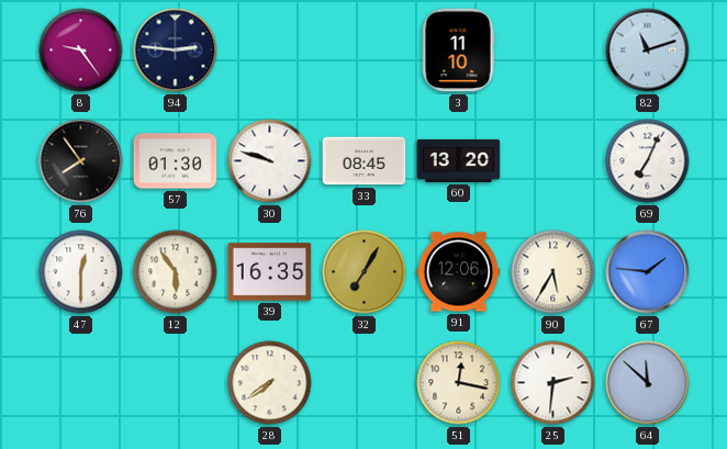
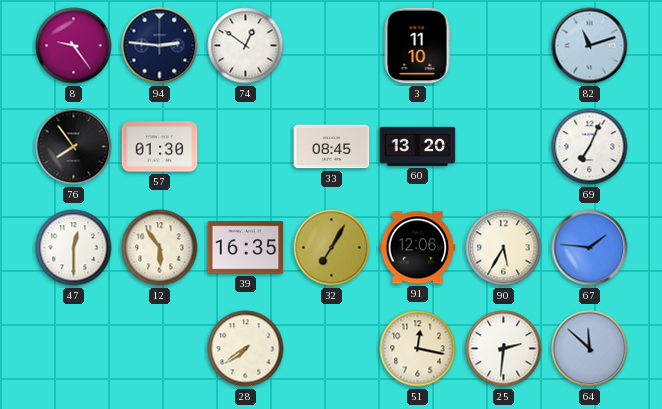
74: none -> 12:51
30: 9:48 -> none
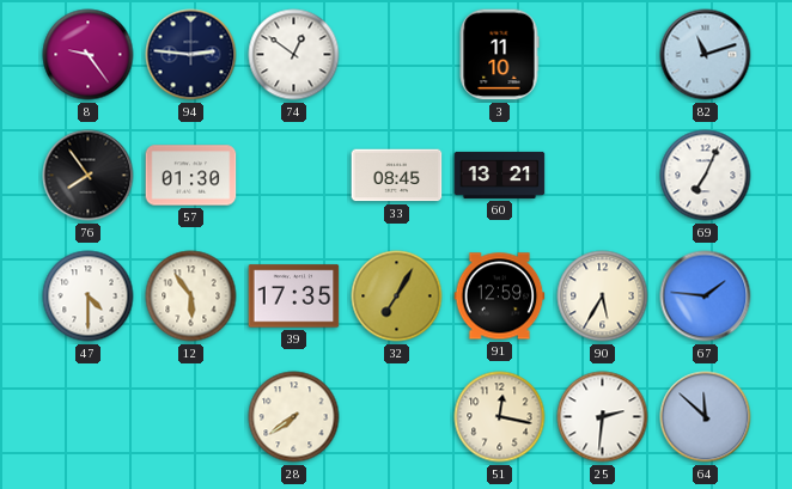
60: 13:20 -> 13:21
47: 12:30 -> 4:30
39: 16:35 -> 17:35
91: 12:06 -> 12:59
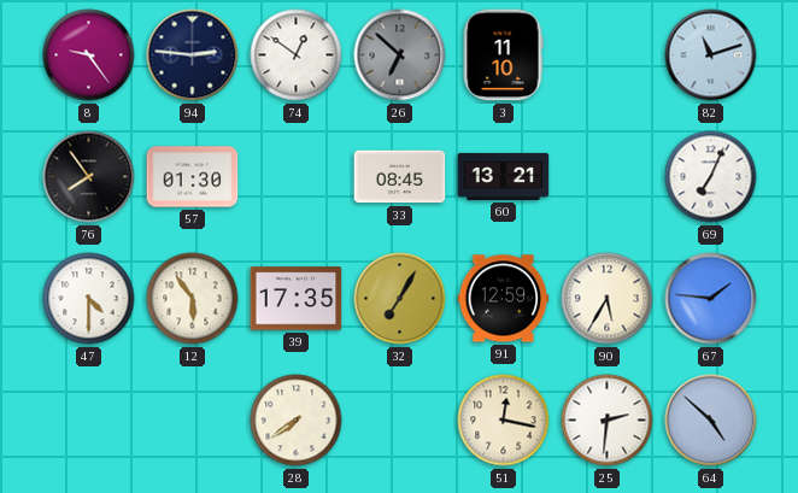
26: none -> 6:52
64: 11:52 -> 4:52
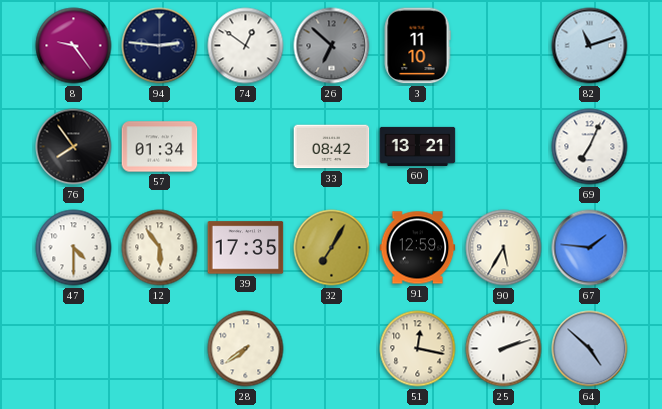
57: 01:30 -> 01:34
33: 08:45 -> 08:42
25: 2:31 -> 2:12
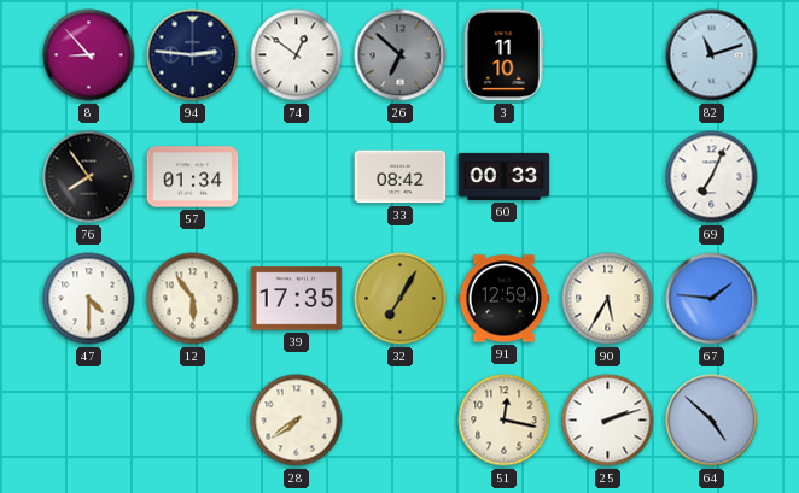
8: 9:24 -> 8:53
60: 13:21 -> 00:33
